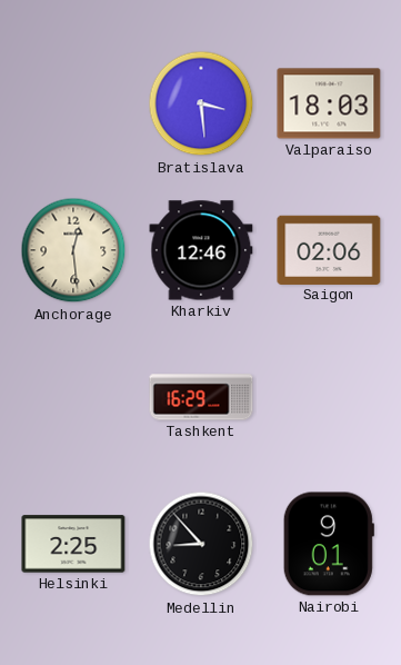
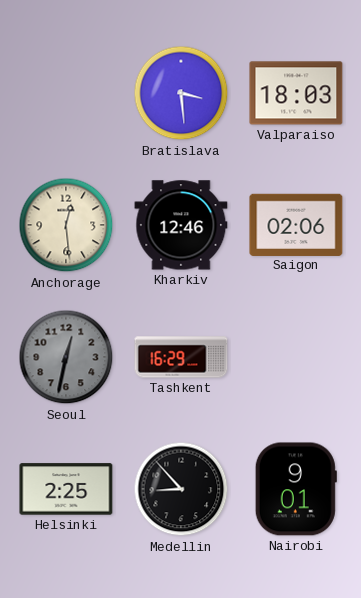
Seoul: none -> 12:32
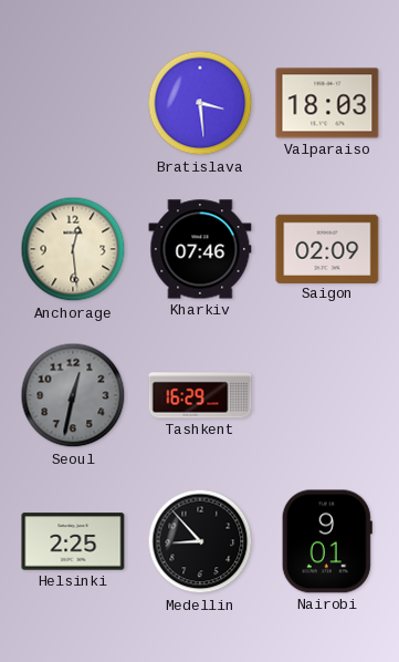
Kharkiv: 12:46 -> 07:46
Saigon: 02:06 -> 02:09
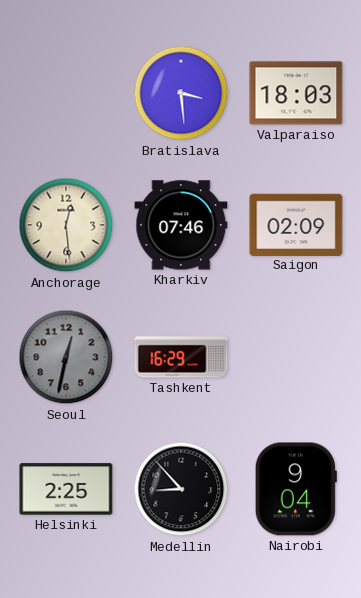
Nairobi: 9:01 -> 9:04
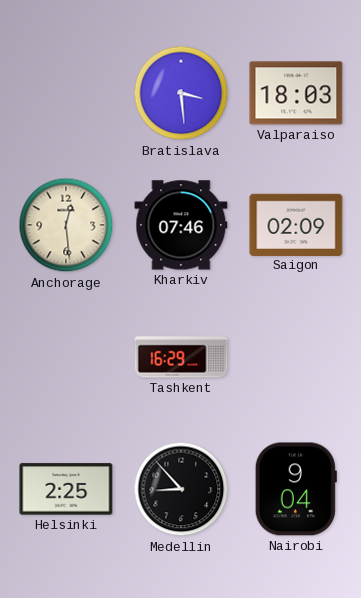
Seoul: 12:32 -> none
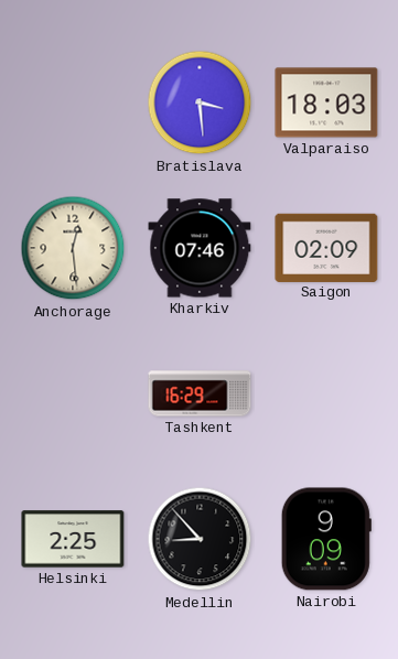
Nairobi: 9:04 -> 9:09
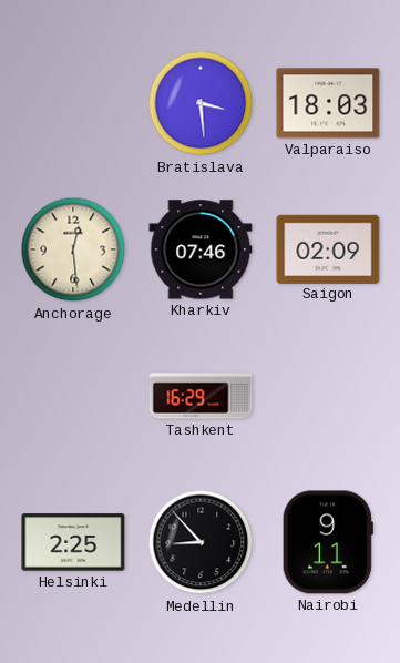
Nairobi: 9:09 -> 9:11
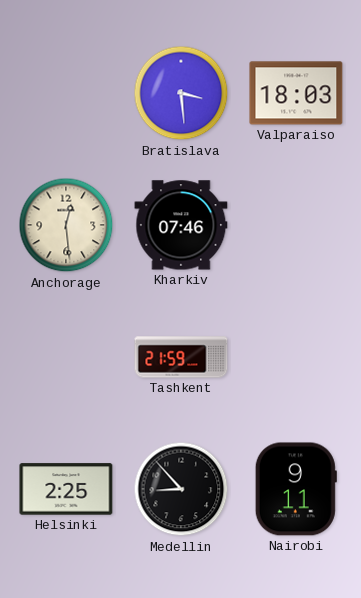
Saigon: 02:09 -> none
Tashkent: 16:29 -> 21:59
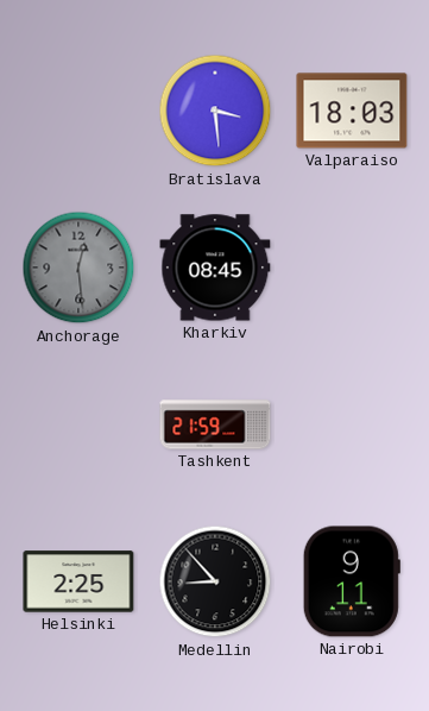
Anchorage dial: cream -> grey
Kharkiv: 07:46 -> 08:45
